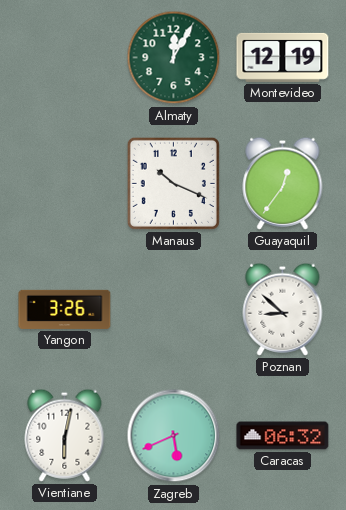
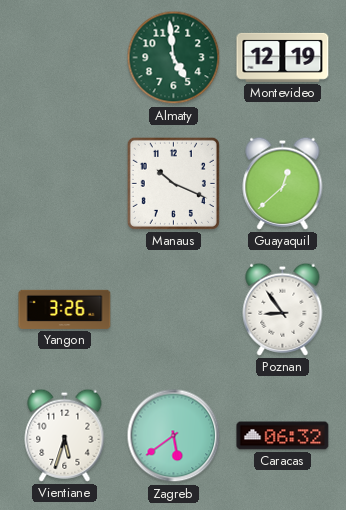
Almaty: 12:05 -> 4:59
Guayaquil: 12:36 -> 12:38
Poznan: 8:52 -> 8:54
Vientiane: 6:02 -> 5:33
Zagreb: 5:41 -> 5:39
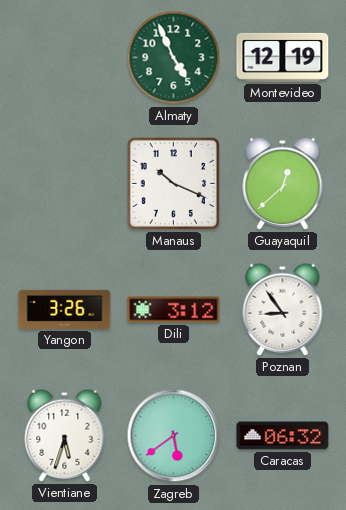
Almaty: 4:59 -> 4:56
Dili: none -> 3:12
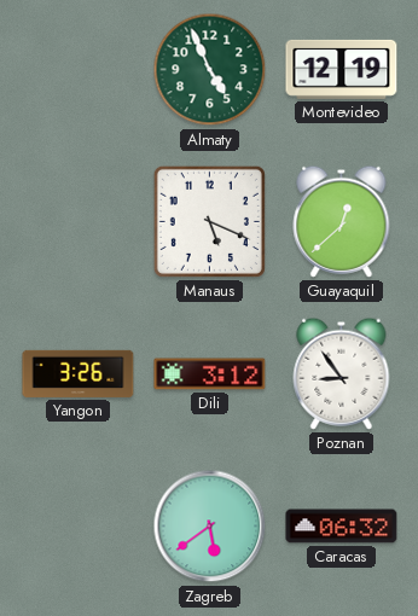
Manaus: 10:19 -> 5:19
Vientiane: 5:33 -> none
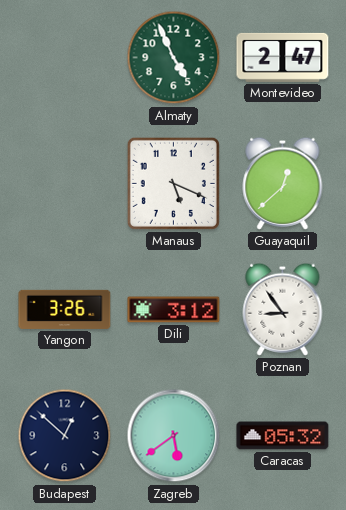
Montevideo: 12:19 -> 2:47
Budapest: none -> 12:52
Caracas: 06:32 -> 05:32
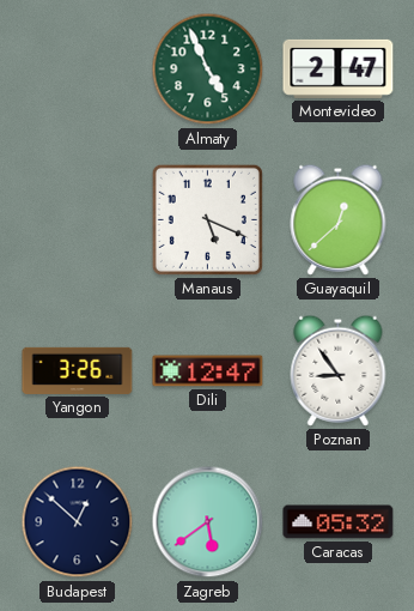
Dili: 3:12 -> 12:47
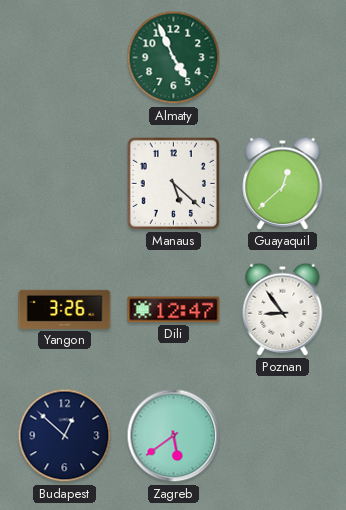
Montevideo: 2:47 -> none
Manaus: 5:19 -> 5:22
Caracas: 05:32 -> none
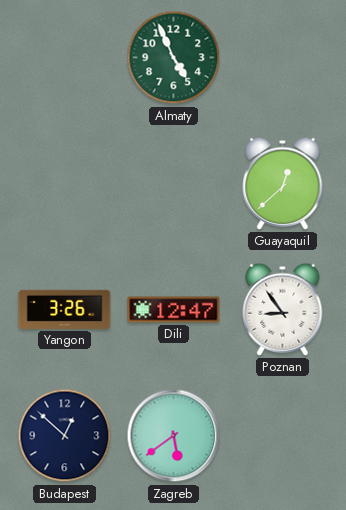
Manaus: 5:22 -> none
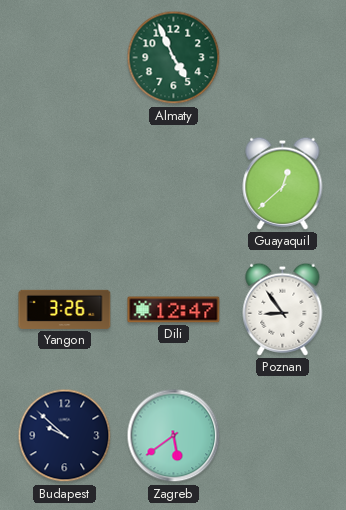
Budapest: 12:52 -> 9:52
